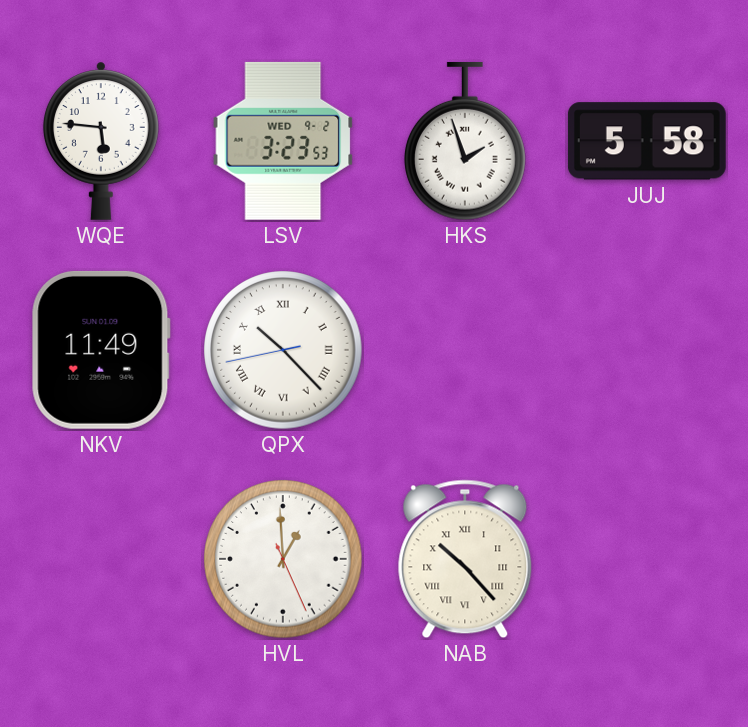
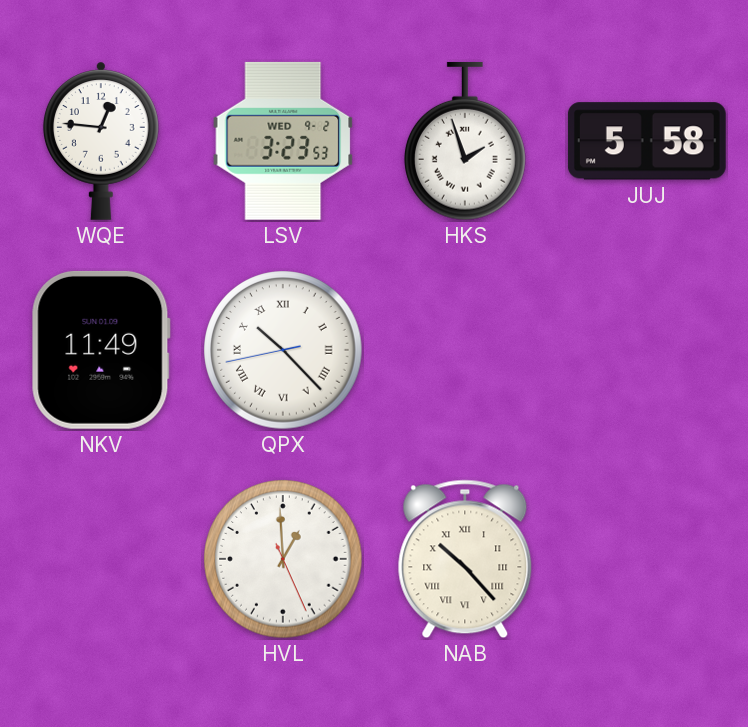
WQE: 5:46 -> 12:46
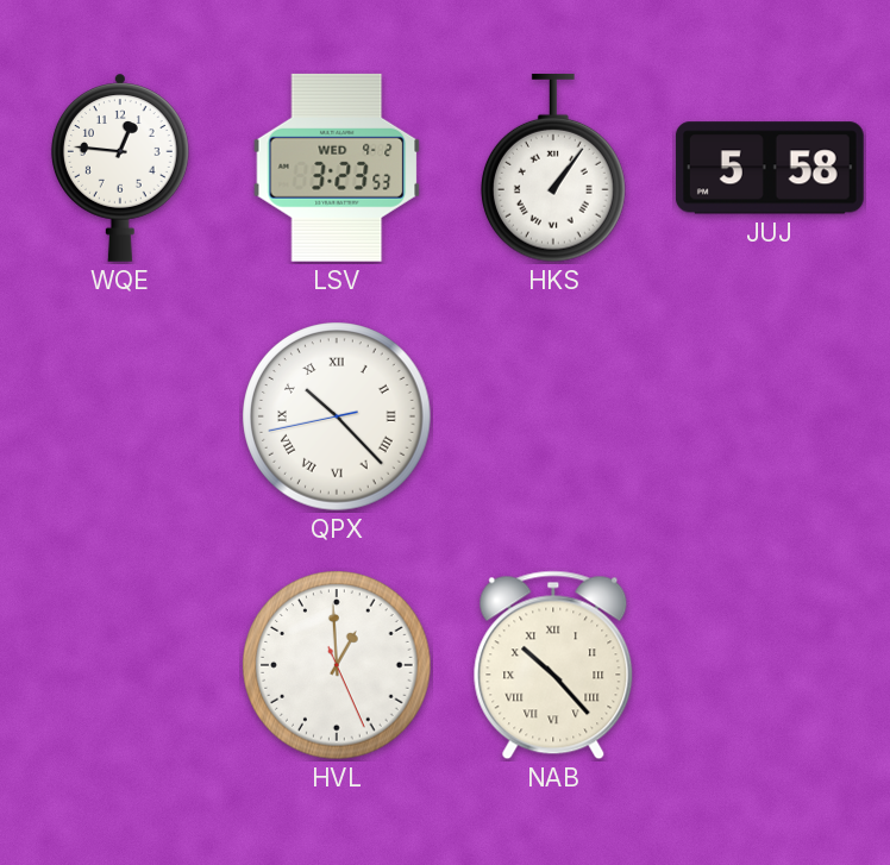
HKS: 1:57 -> 1:06
NKV: 11:49 -> none
